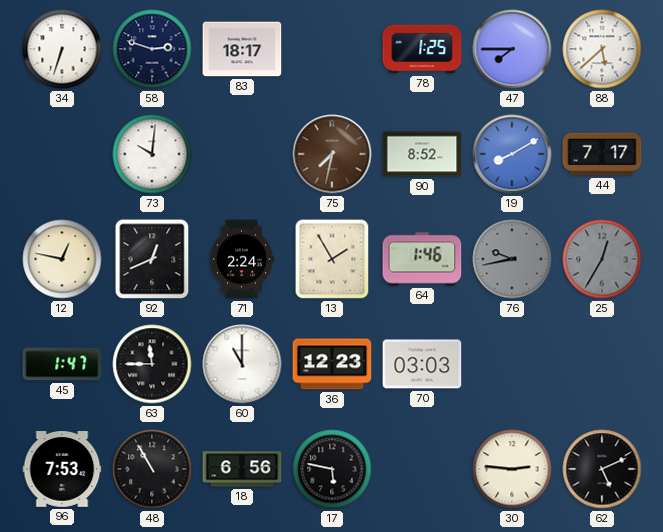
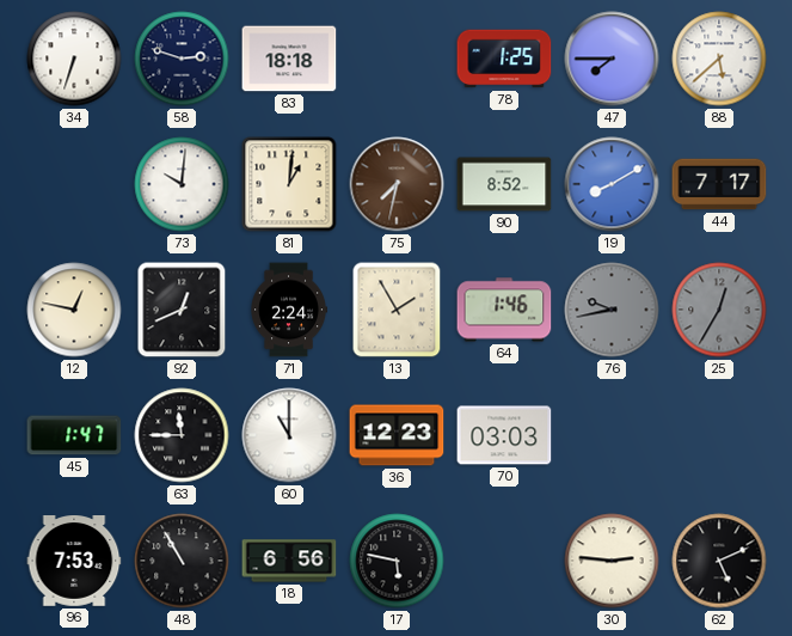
83: 18:17 -> 18:18
81: none -> 1:01
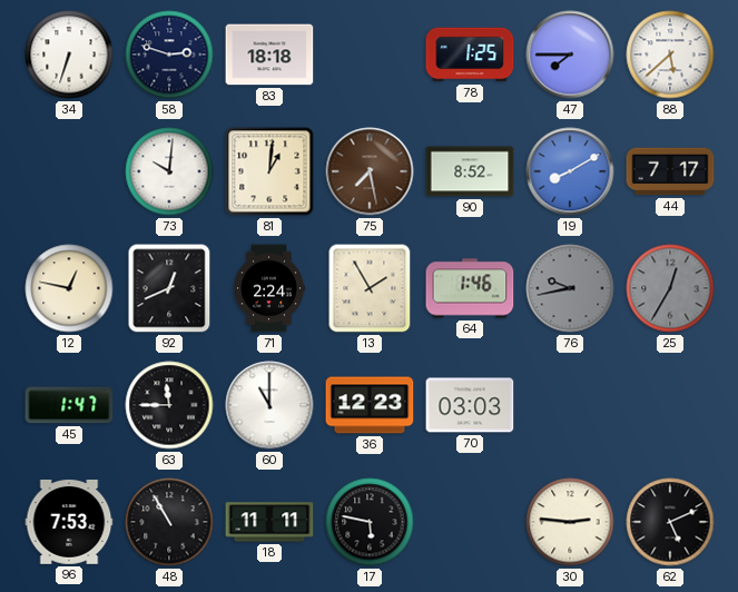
75: 7:32 -> 7:28
18: 6:56 -> 11:11
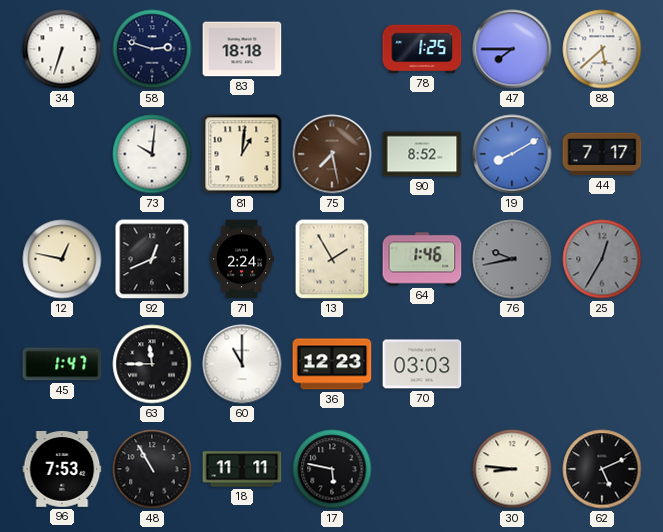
30: 2:46 -> 8:46
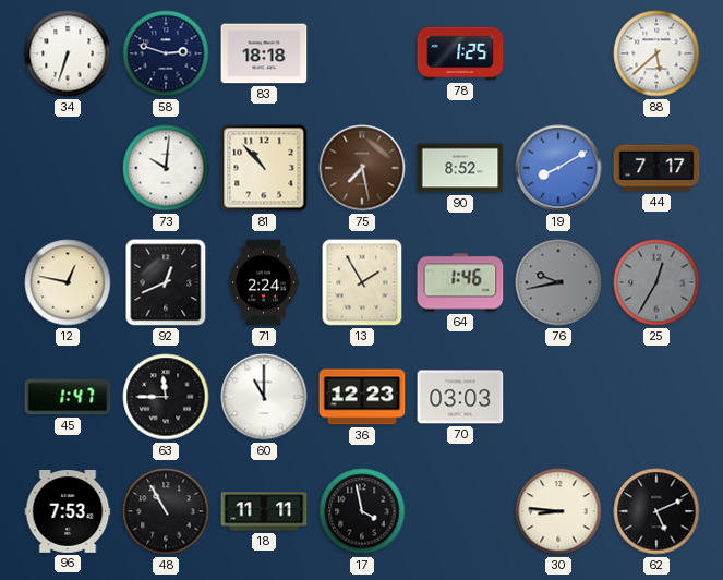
47: 7:45 -> none
81: 1:01 -> 10:53
17: 5:47 -> 3:58
